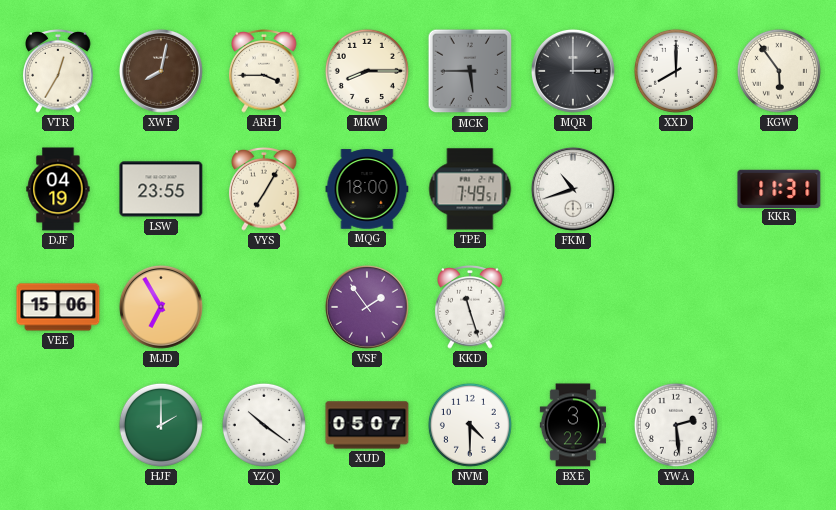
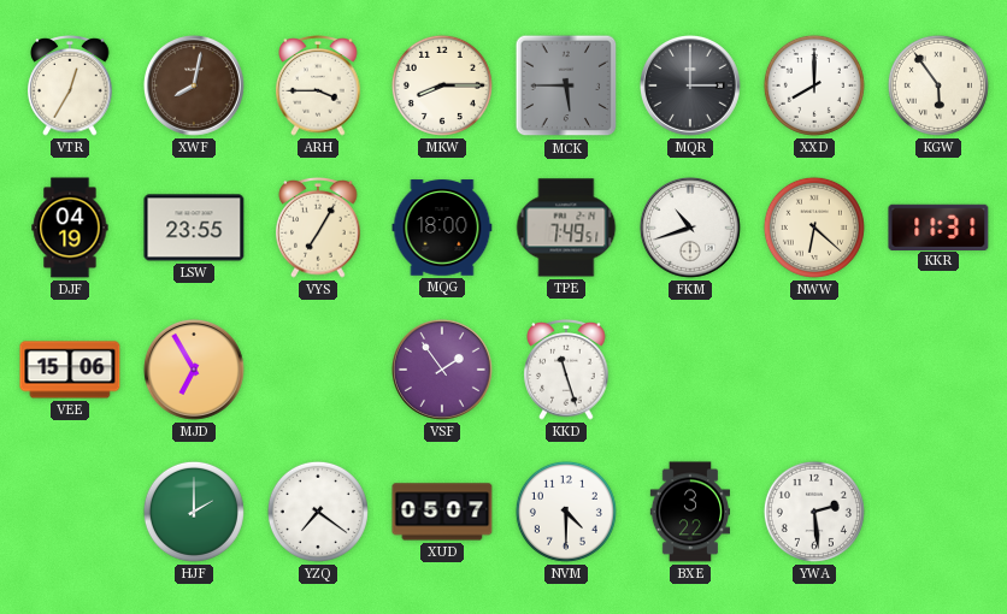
NWW: none -> 6:22
YZQ: 10:21 -> 7:21
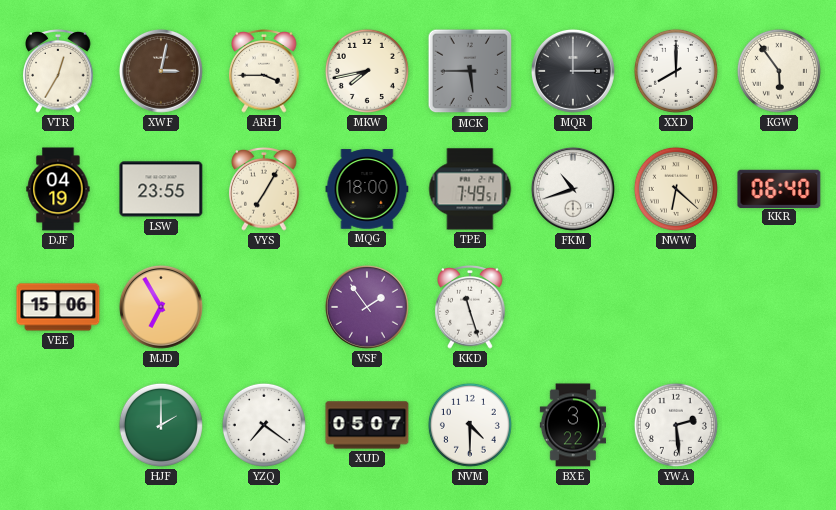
XWF: 8:02 -> 3:02
MKW: 8:15 -> 7:43
KKR: 11:31 -> 06:40
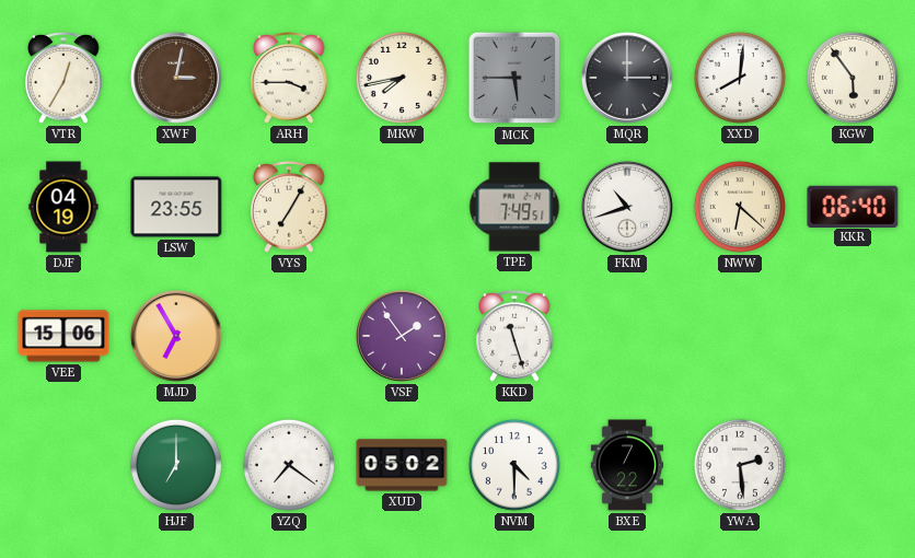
XXD: 8:00 -> 8:01
MQG: 18:00 -> none
HJF: 2:00 -> 7:00
XUD: 05:07 -> 05:02
BXE: 3:22 -> 7:22
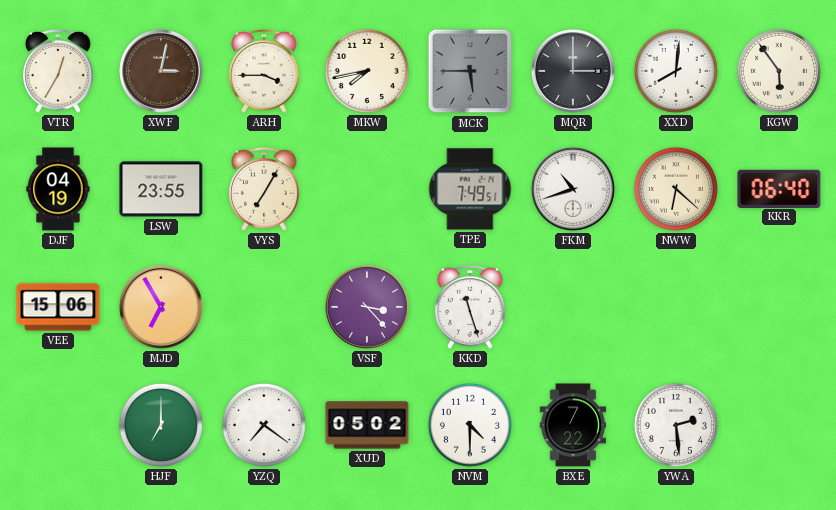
VSF: 1:54 -> 3:23
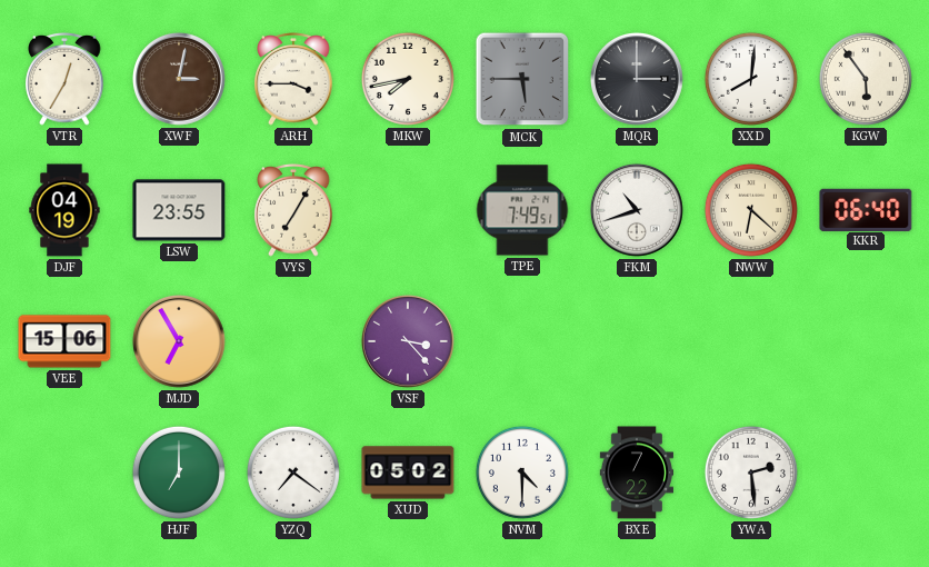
KKD: 11:27 -> none
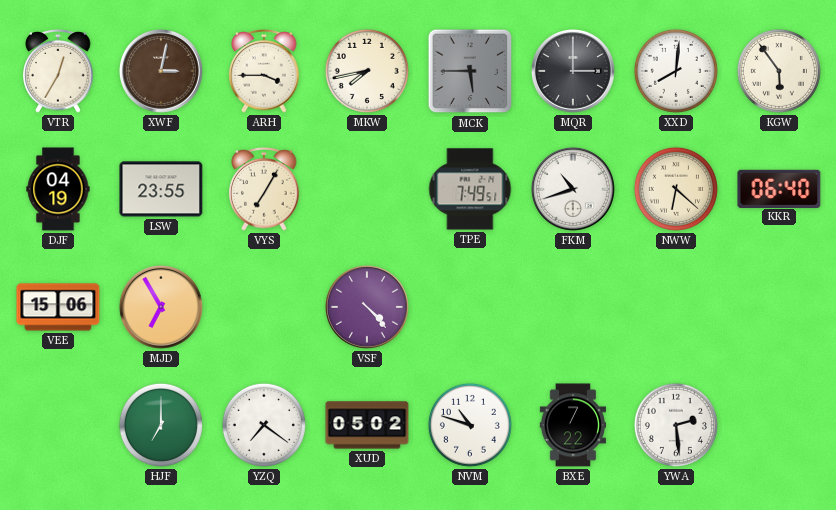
VSF: 3:23 -> 4:23
NVM: 4:30 -> 10:48
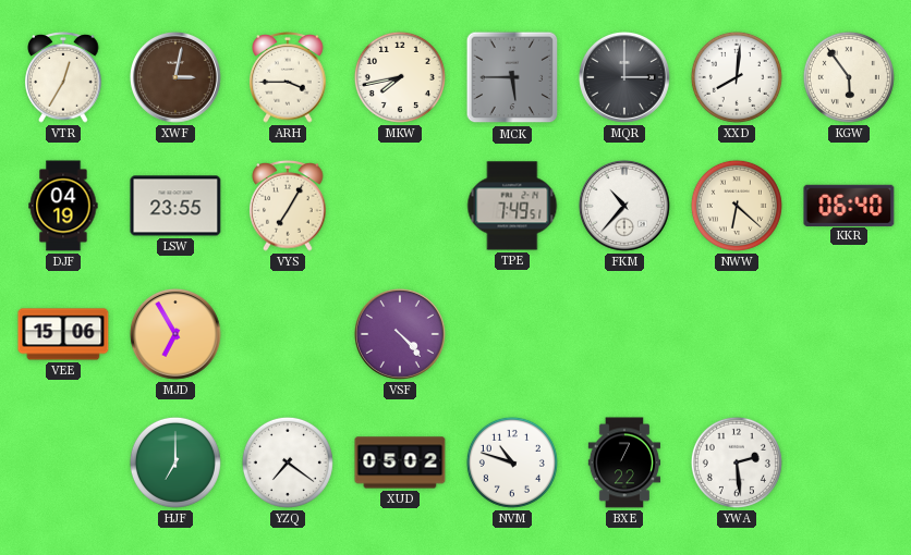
FKM: 10:42 -> 10:37
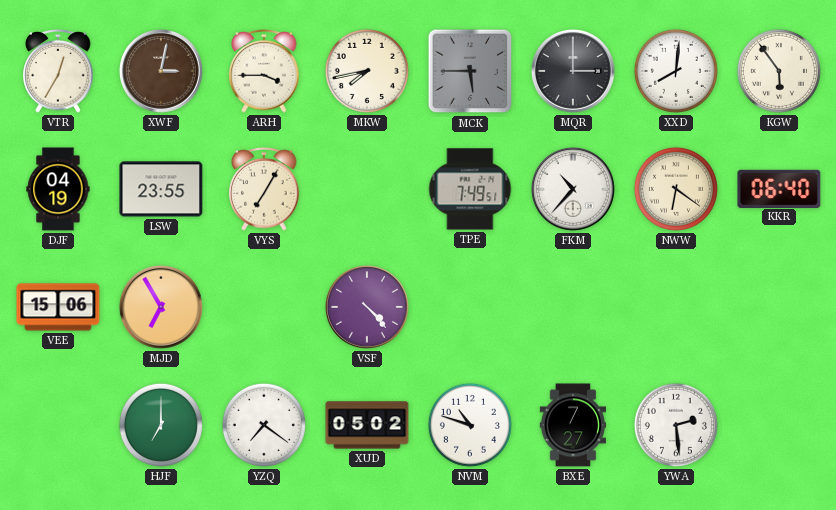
NWW: 6:22 -> 6:21
BXE: 7:22 -> 7:27
